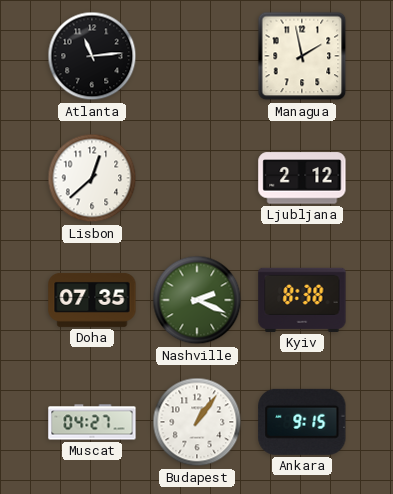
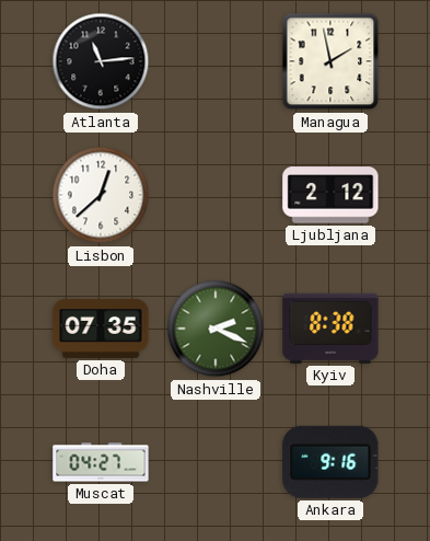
Budapest: 1:06 -> none
Ankara: 9:15 -> 9:16
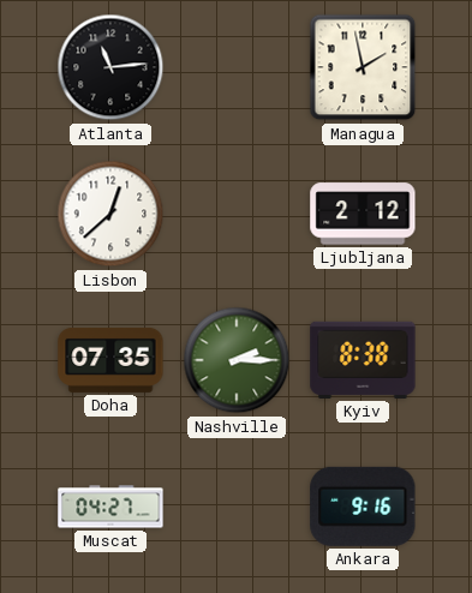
Nashville: 2:19 -> 2:15
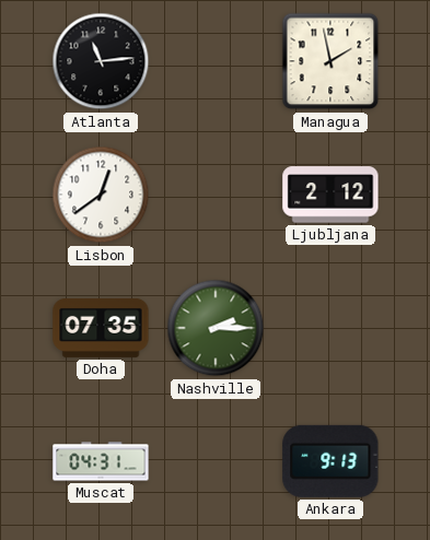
Lisbon: 12:38 -> 12:39
Kyiv: 8:38 -> none
Muscat: 04:27 -> 04:31
Ankara: 9:16 -> 9:13
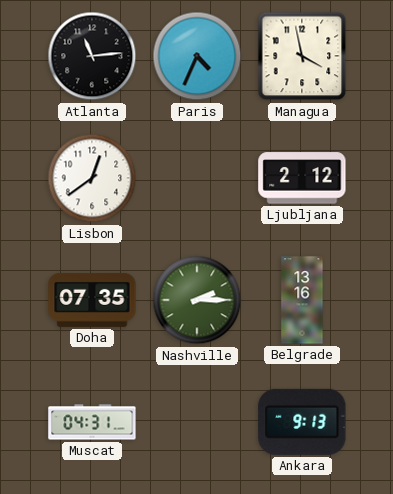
Paris: none -> 4:34
Managua: 1:58 -> 3:58
Belgrade: none -> 13:16
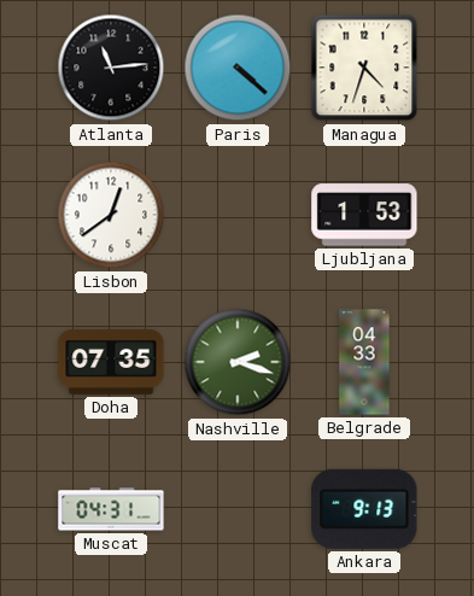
Paris: 4:34 -> 4:22
Managua: 3:58 -> 4:33
Ljubljana: 2:12 -> 1:53
Nashville: 2:15 -> 2:18
Belgrade: 13:16 -> 04:33
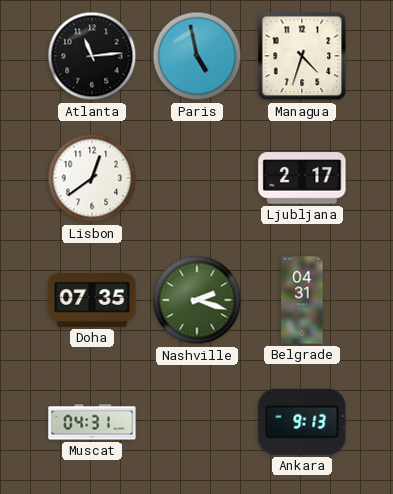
Paris: 4:22 -> 4:58
Ljubljana: 1:53 -> 2:17
Belgrade: 04:33 -> 04:31
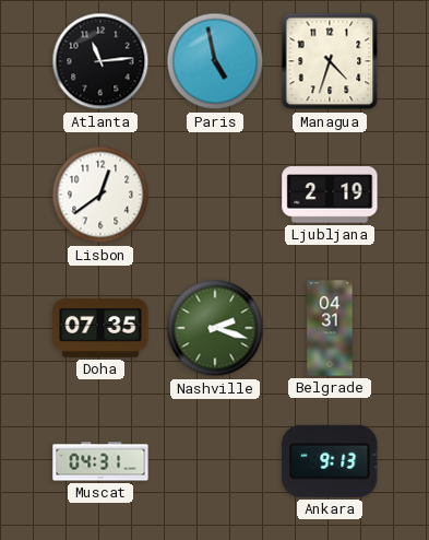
Ljubljana: 2:17 -> 2:19
